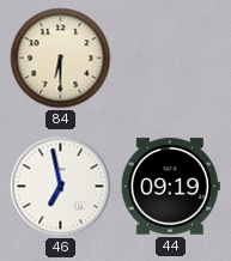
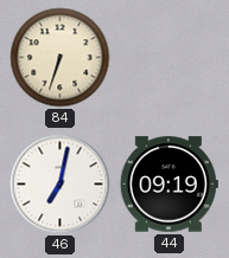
84: 6:30 -> 6:33
46: 6:58 -> 7:02
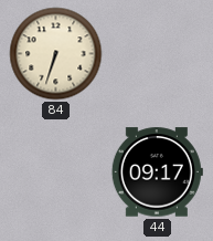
46: 7:02 -> none
44: 09:19 -> 09:17
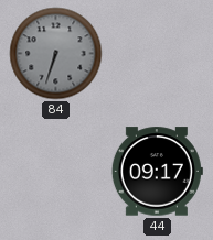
84 dial: cream -> grey
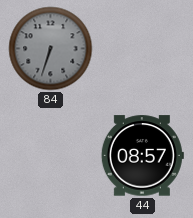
44: 09:17 -> 08:57
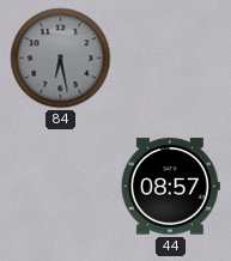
84: 6:33 -> 6:28
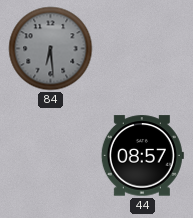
84: 6:28 -> 6:29
